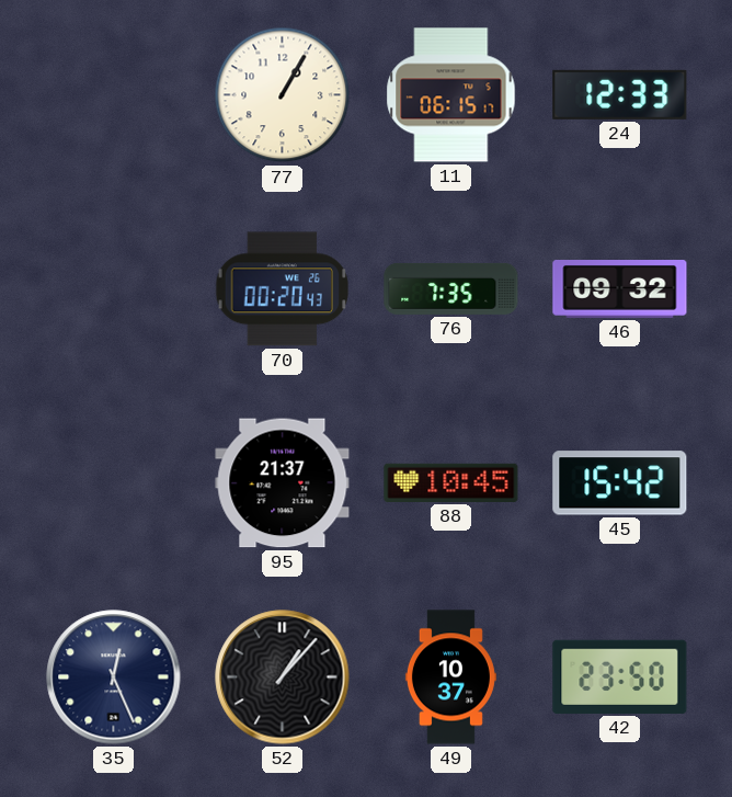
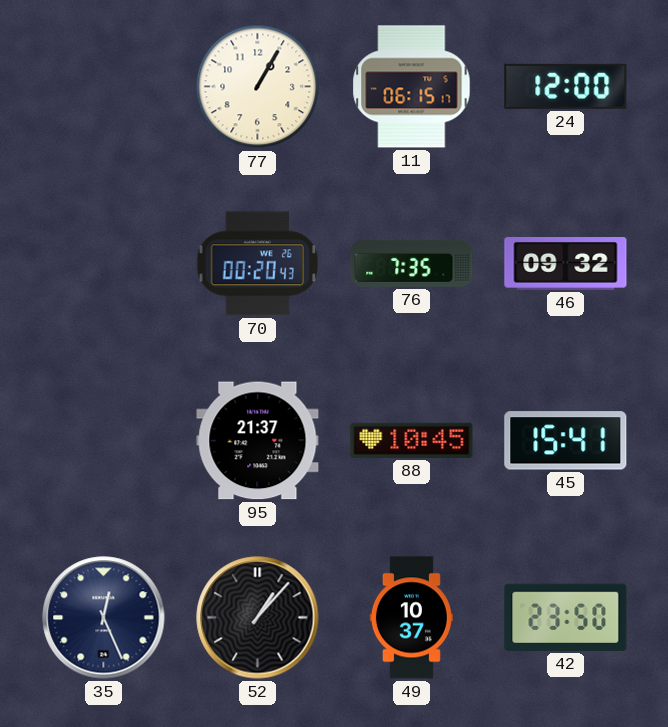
24: 12:33 -> 12:00
45: 15:42 -> 15:41
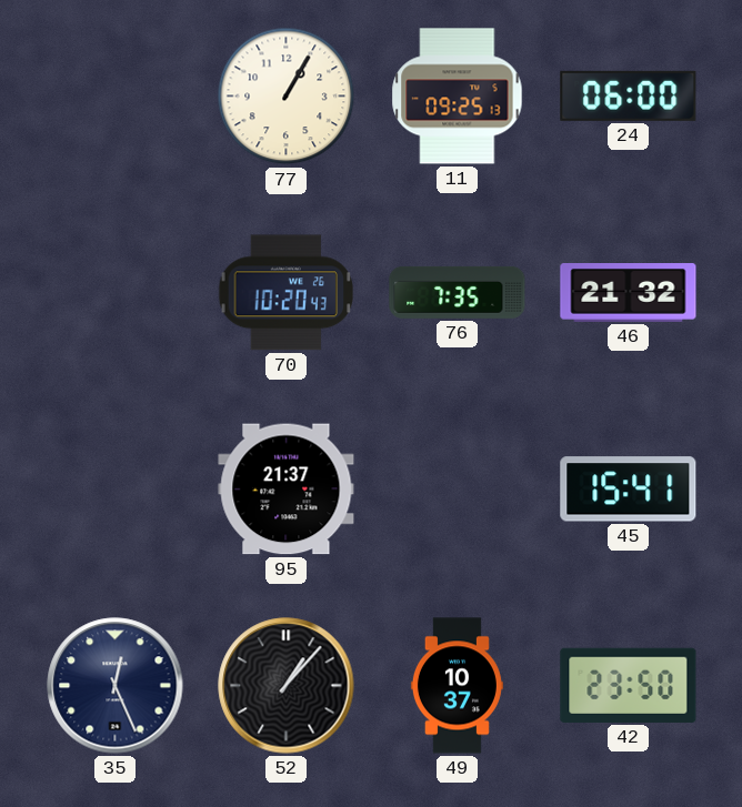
11: 06:15 -> 09:25
24: 12:00 -> 06:00
70: 00:20 -> 10:20
46: 09:32 -> 21:32
88: 10:45 -> none
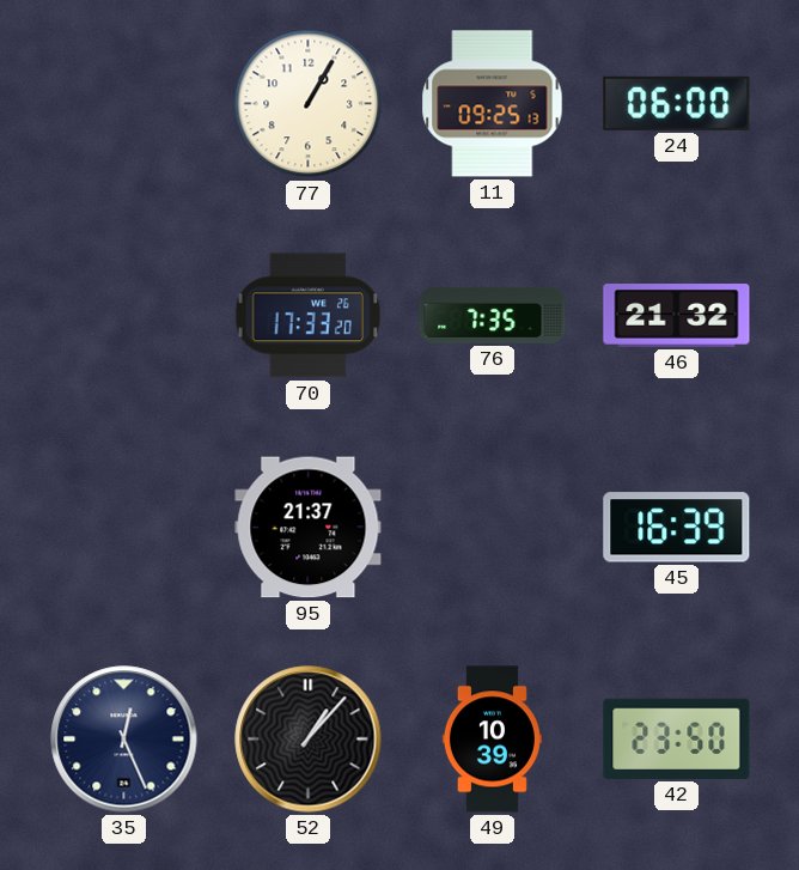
70: 10:20 -> 17:33
45: 15:41 -> 16:39
49: 10:37 -> 10:39
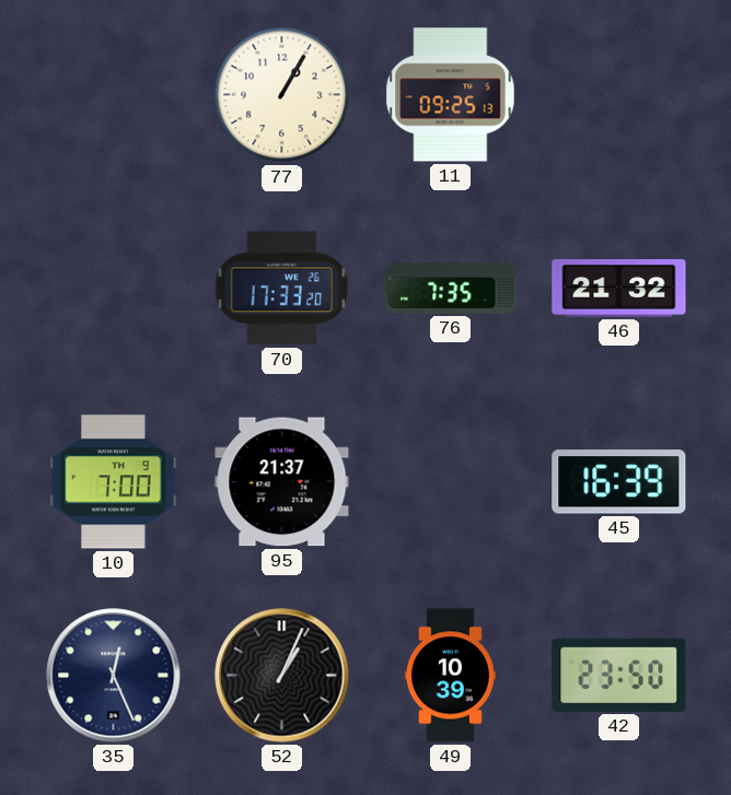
24: 06:00 -> none
10: none -> 7:00
52: 1:07 -> 1:04
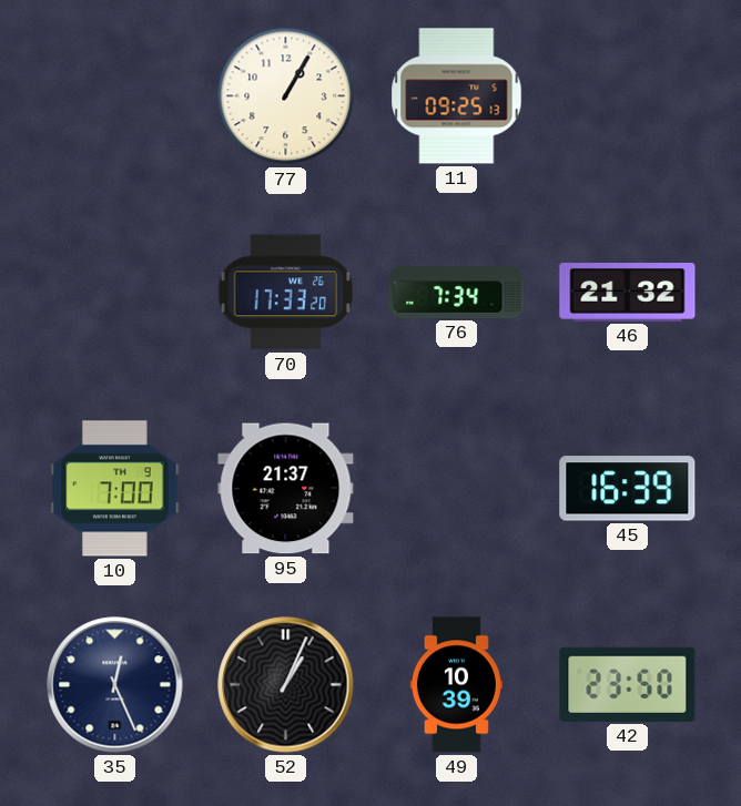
76: 7:35 -> 7:34
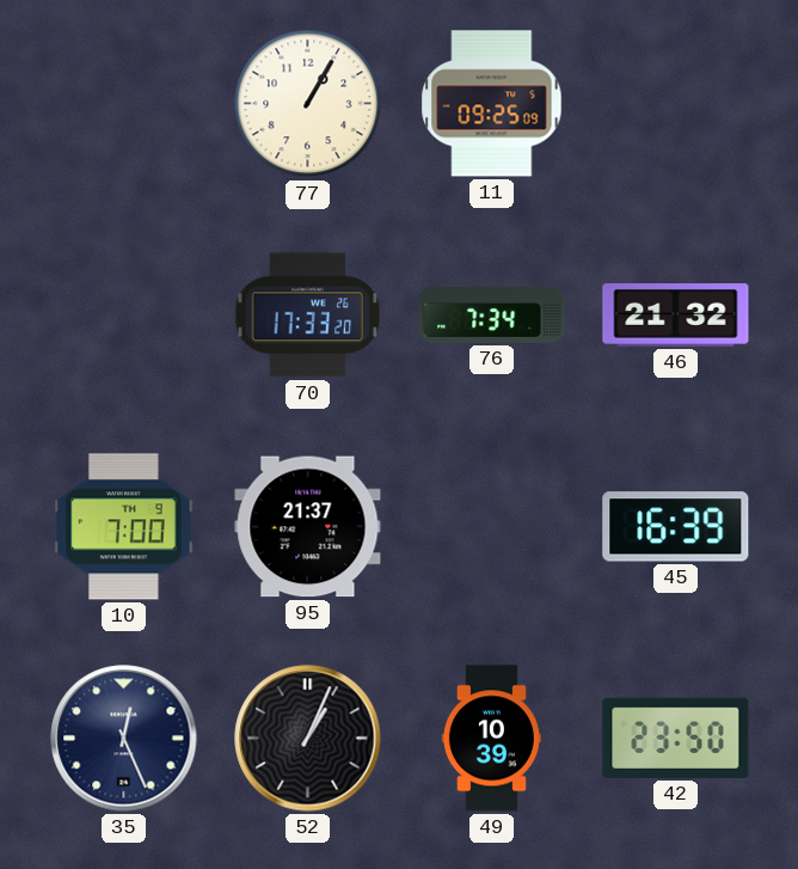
11: 09:25:13 -> 09:25:09
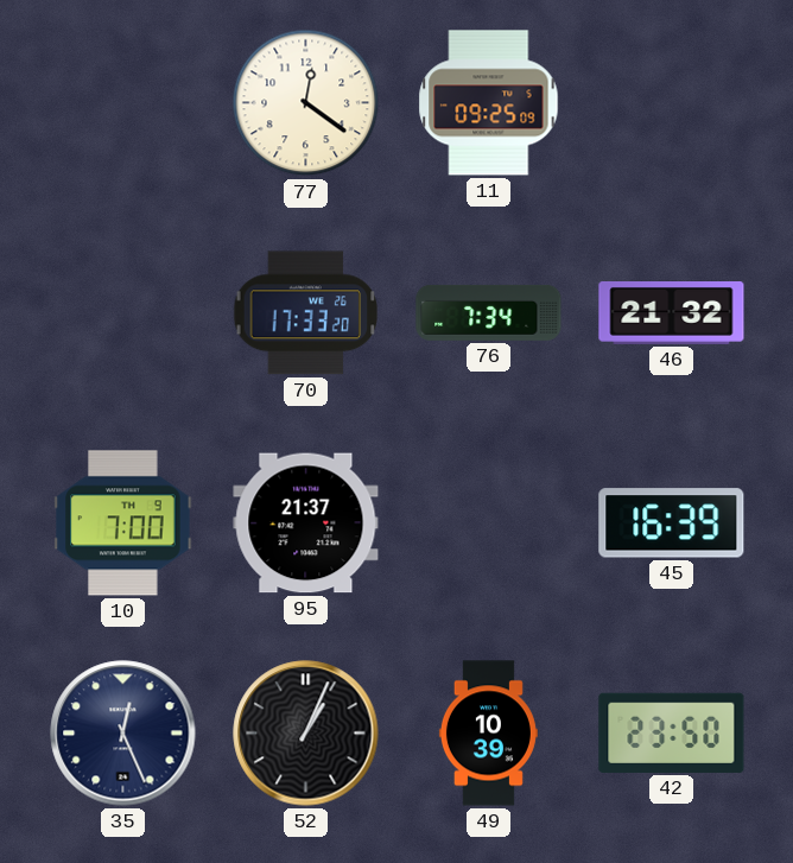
77: 1:05 -> 12:21
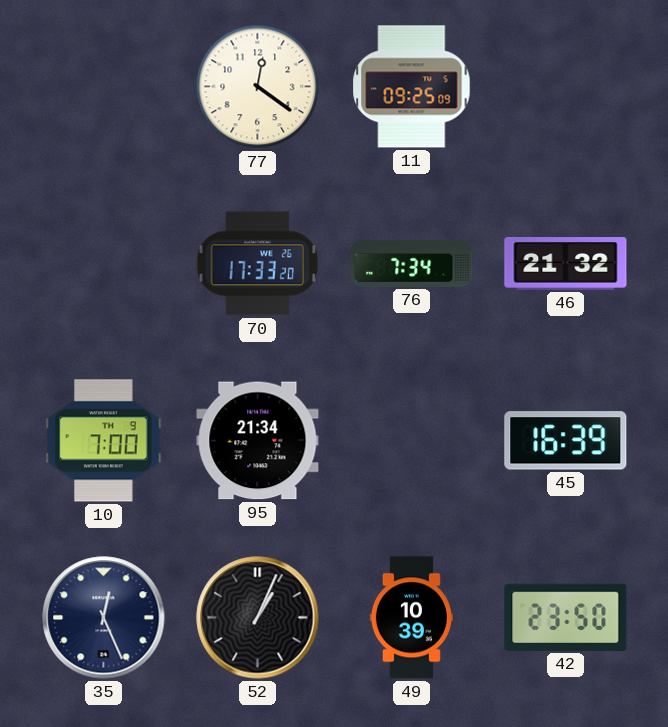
95: 21:37 -> 21:34
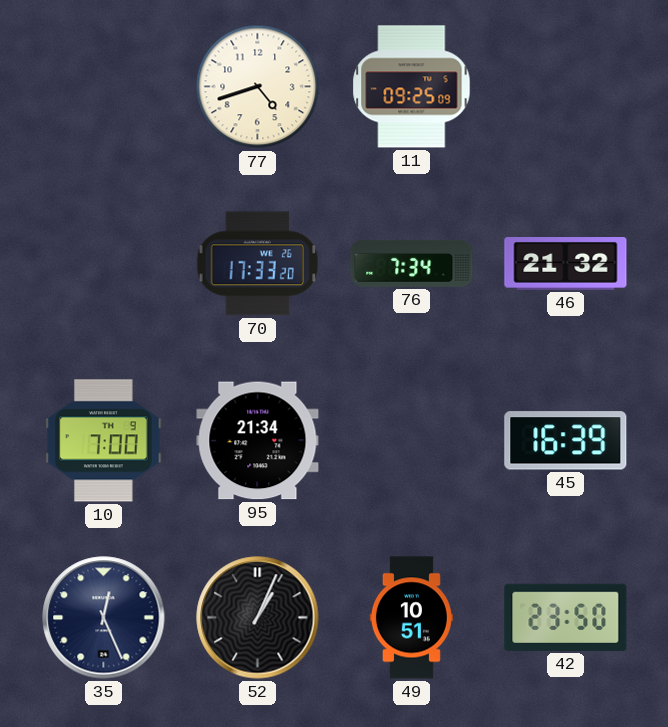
77: 12:21 -> 4:42
49: 10:39 -> 10:51
